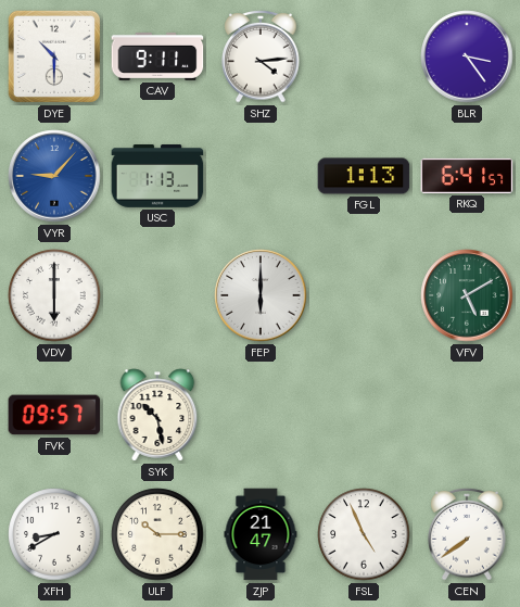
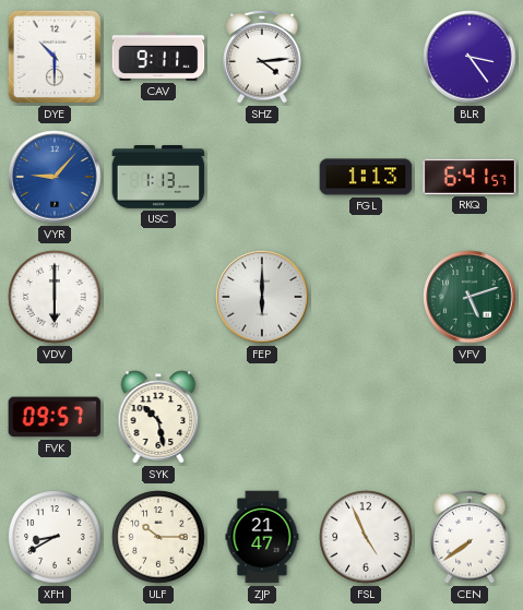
VFV: 5:10 -> 5:12
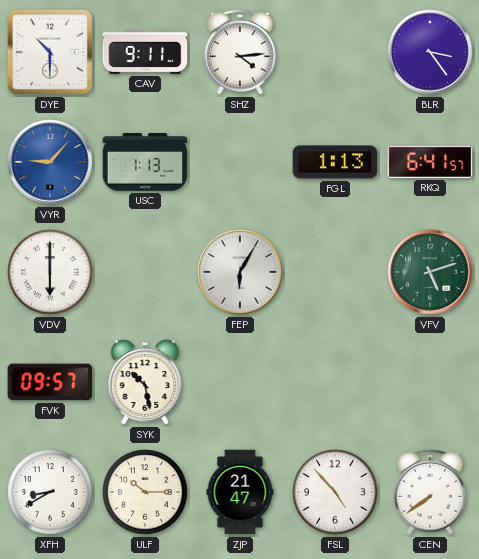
FEP: 6:00 -> 6:05
FSL: 4:56 -> 4:53
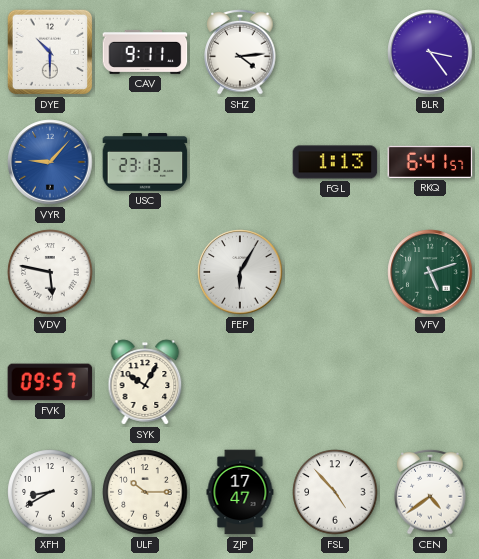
USC: 1:13 -> 23:13
VDV: 6:00 -> 5:47
SYK: 10:28 -> 10:05
ZJP: 21:47 -> 17:47
CEN: 7:39 -> 4:39
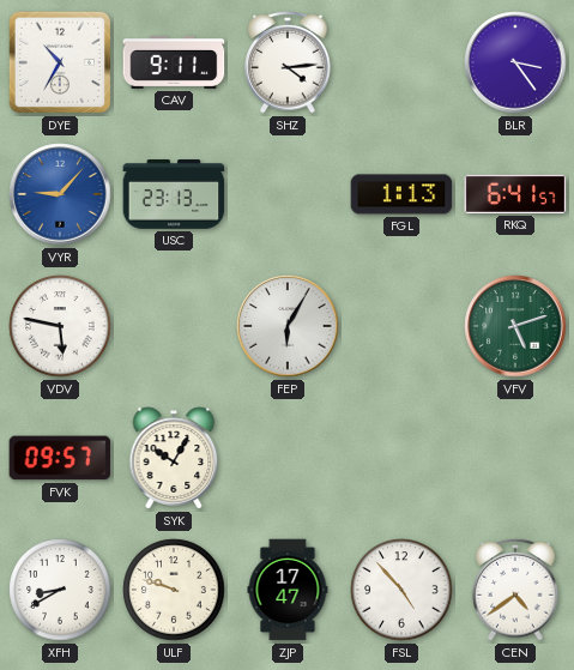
DYE: 10:30 -> 10:35
ULF: 10:15 -> 9:48
